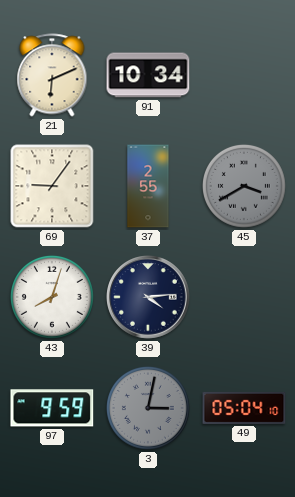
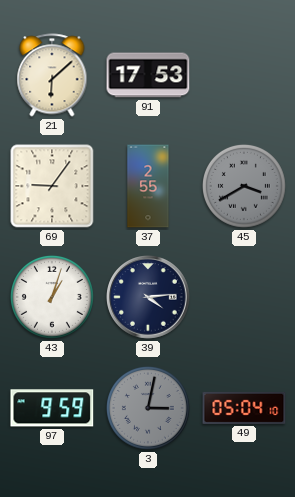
21: 6:11 -> 6:08
91: 10:34 -> 17:53
43: 8:03 -> 1:03
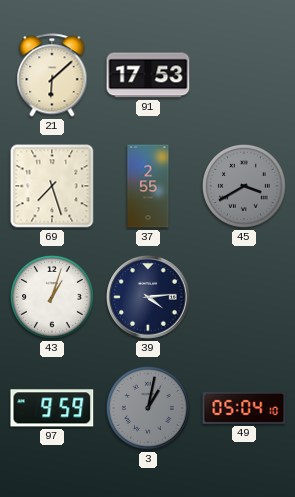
69: 9:06 -> 7:27
3: 3:02 -> 1:02
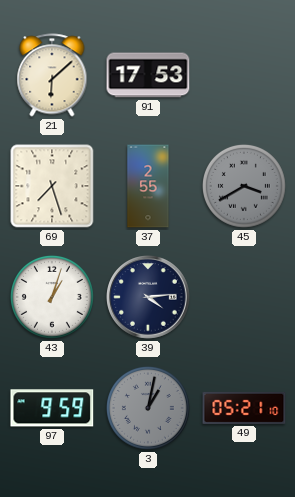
49: 05:04 -> 05:21
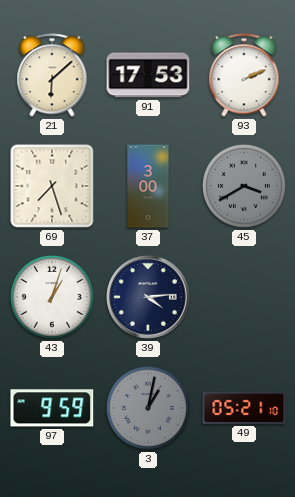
93: none -> 2:11
37: 2:55 -> 3:00
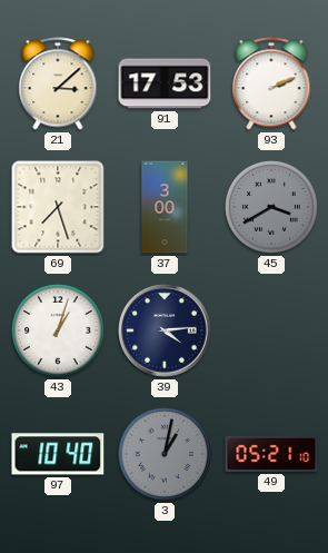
21: 6:08 -> 3:08
97: 9:59 -> 10:40
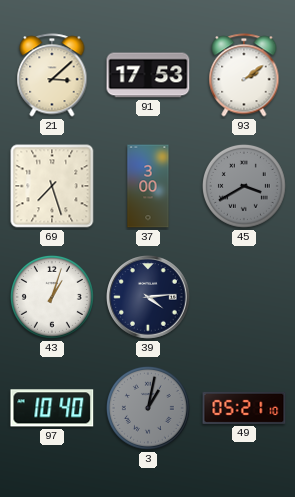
93: 2:11 -> 2:09
